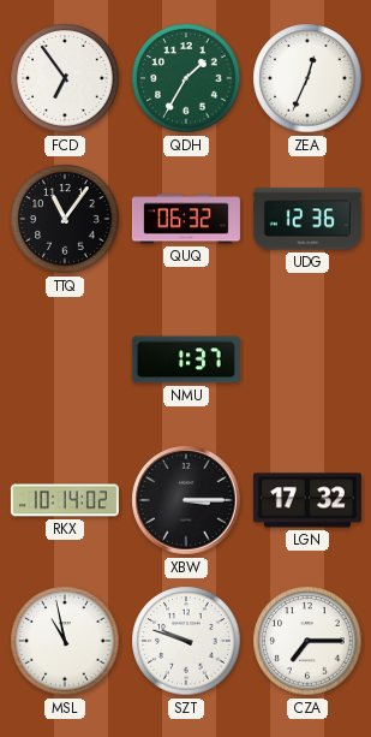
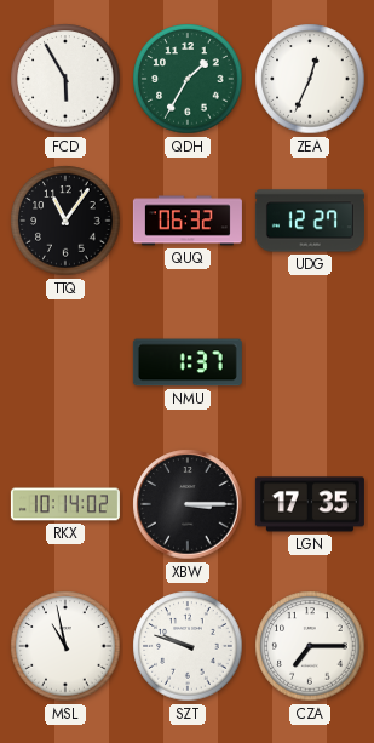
FCD: 6:54 -> 5:55
UDG: 12:36 -> 12:27
LGN: 17:32 -> 17:35
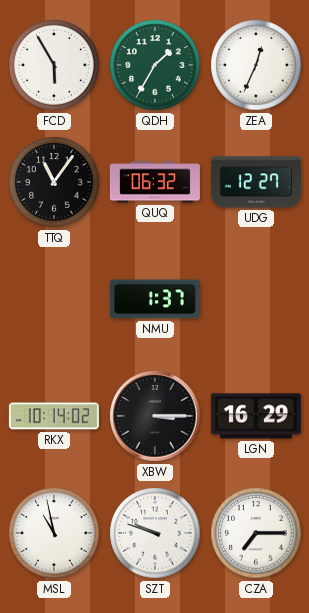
LGN: 17:35 -> 16:29
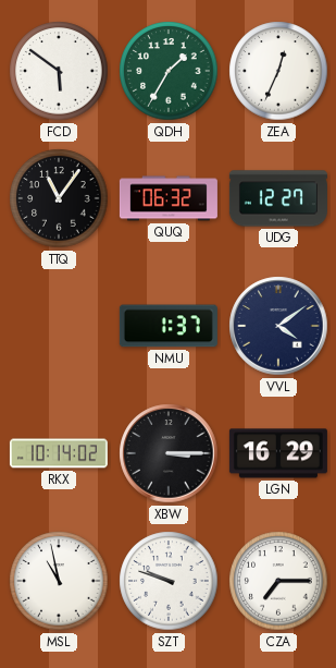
FCD: 5:55 -> 5:51
VVL: none -> 4:09
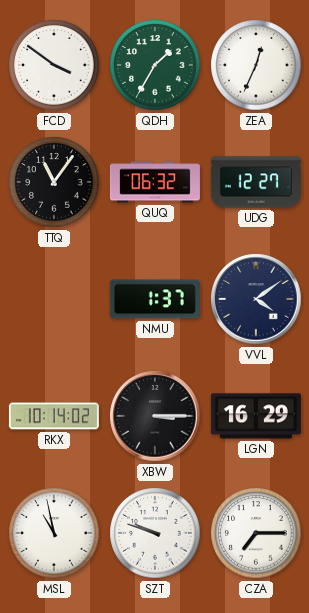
FCD: 5:51 -> 3:51
